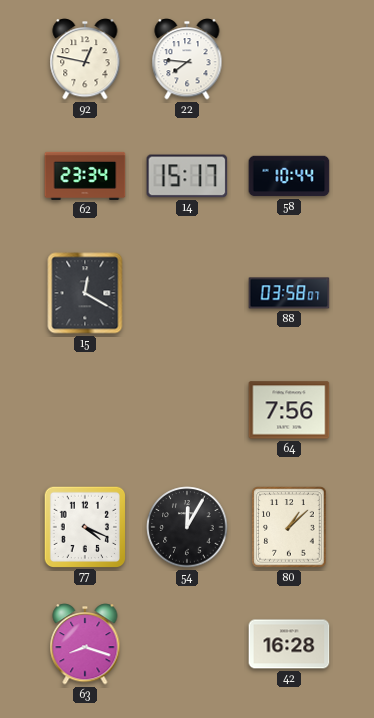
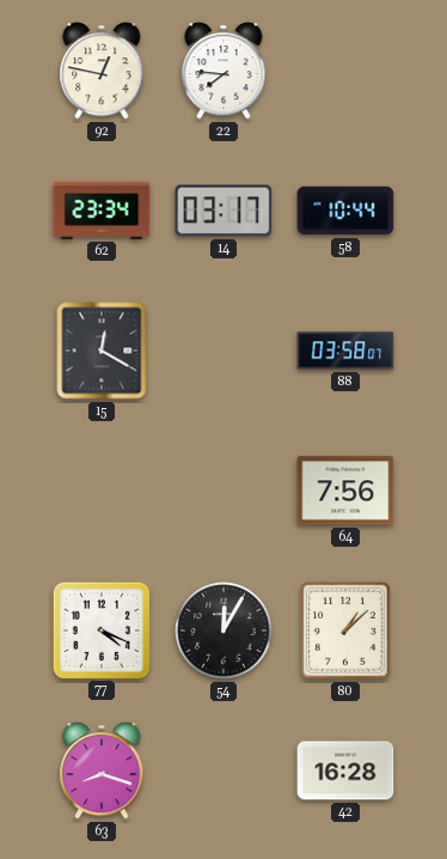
14: 15:17 -> 03:17
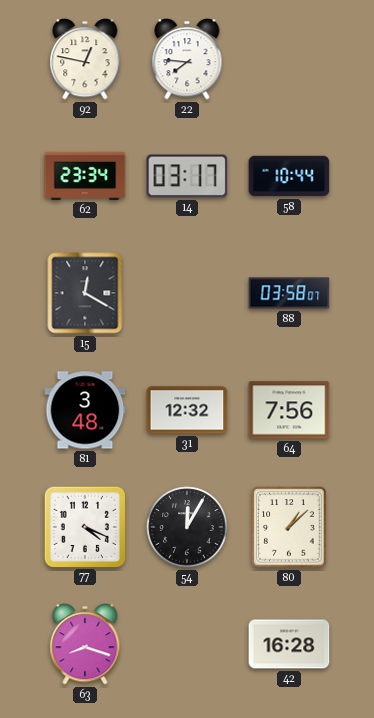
81: none -> 3:48
31: none -> 12:32
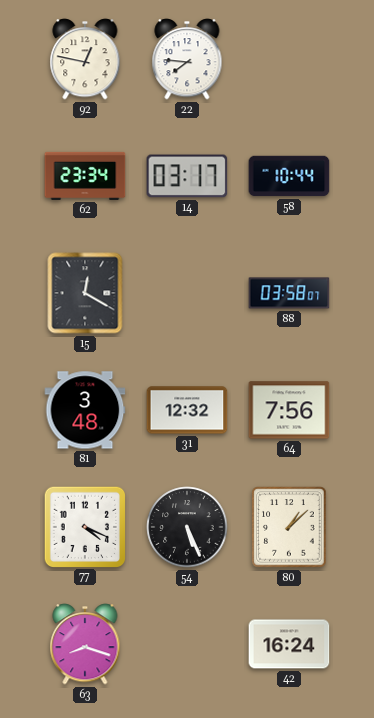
54: 12:05 -> 5:26
42: 16:28 -> 16:24
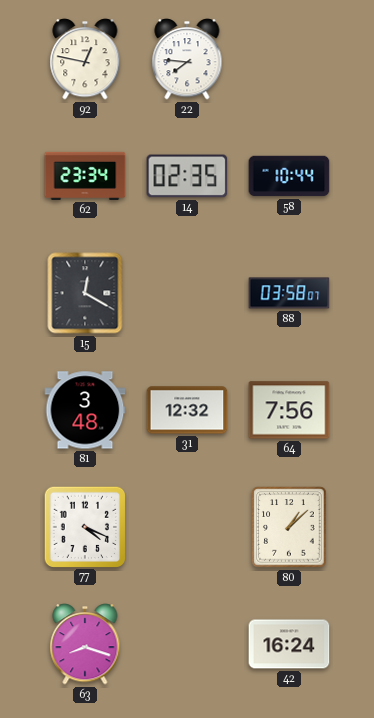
14: 03:17 -> 02:35
54: 5:26 -> none
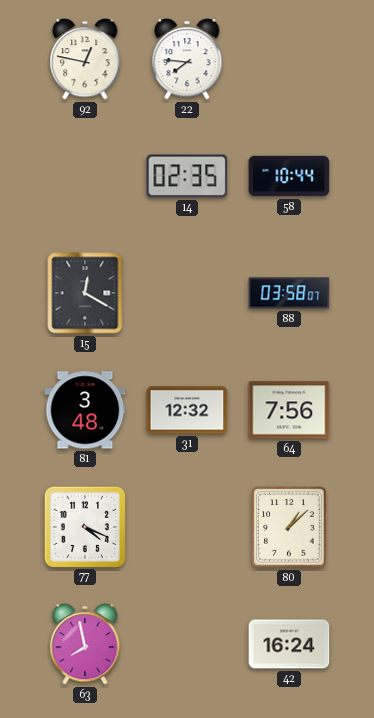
62: 23:34 -> none
63: 8:18 -> 7:58
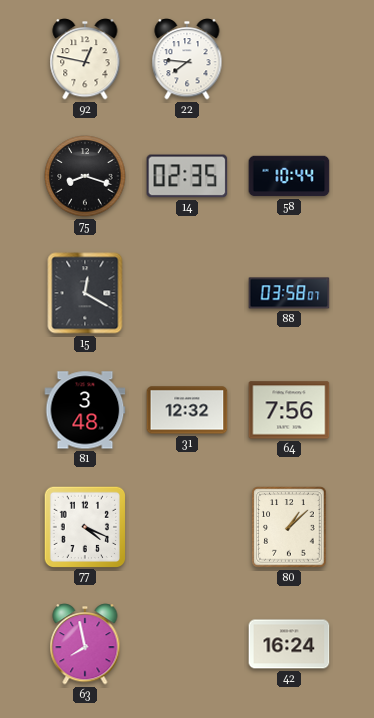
75: none -> 8:18
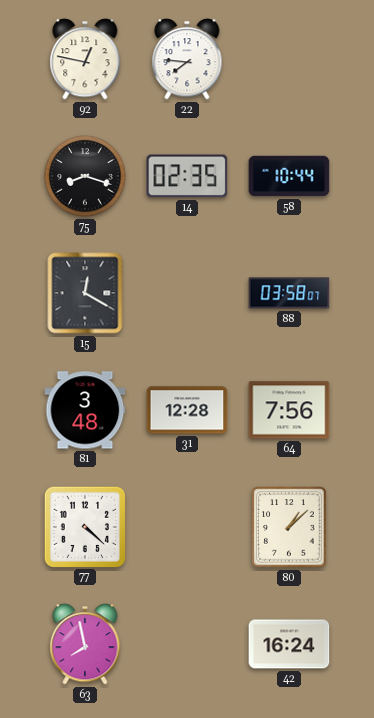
31: 12:32 -> 12:28
77: 4:19 -> 4:22
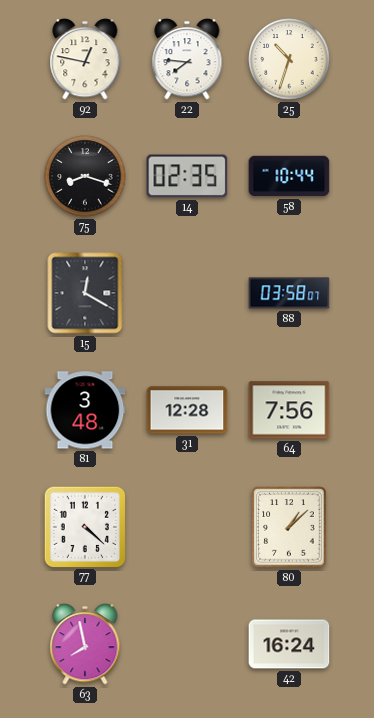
25: none -> 10:33
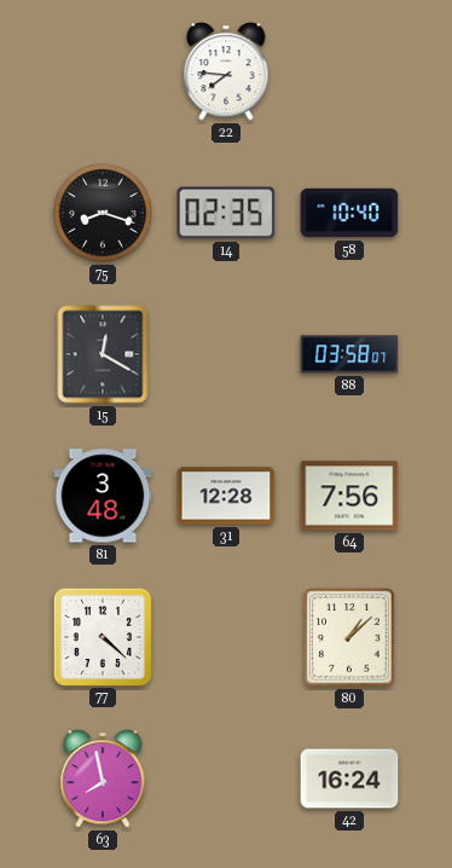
92: 12:47 -> none
25: 10:33 -> none
58: 10:44 -> 10:40
